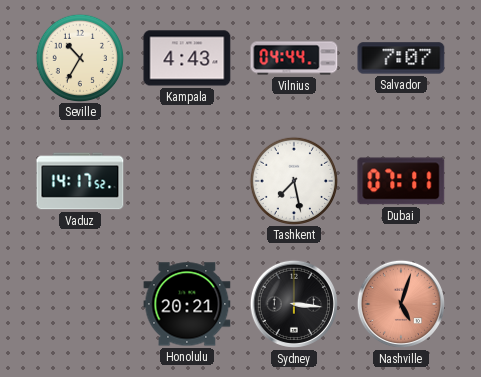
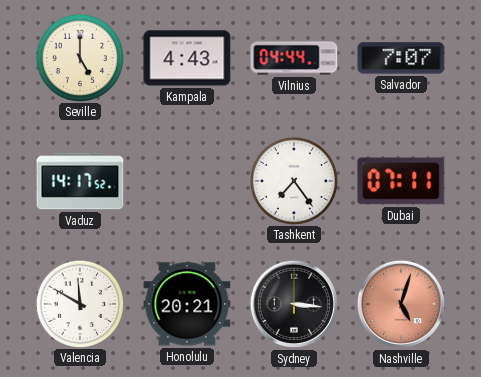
Seville: 10:35 -> 5:00
Tashkent: 7:28 -> 7:24
Valencia: none -> 11:50
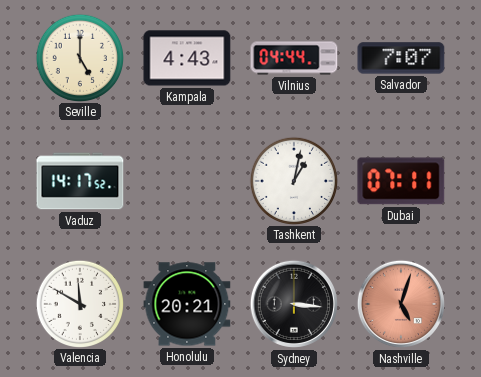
Tashkent: 7:24 -> 1:02
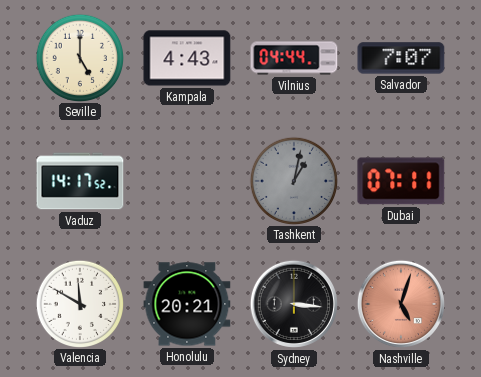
Tashkent dial: white -> grey
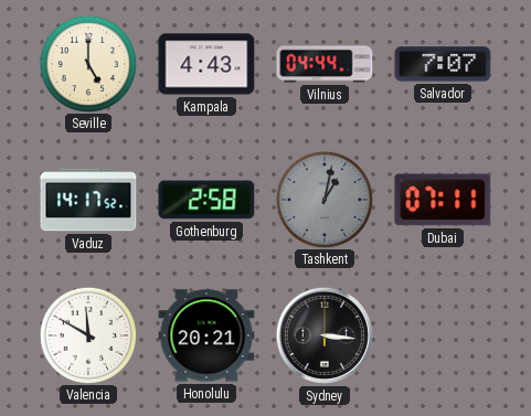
Gothenburg: none -> 2:58
Nashville: 5:03 -> none
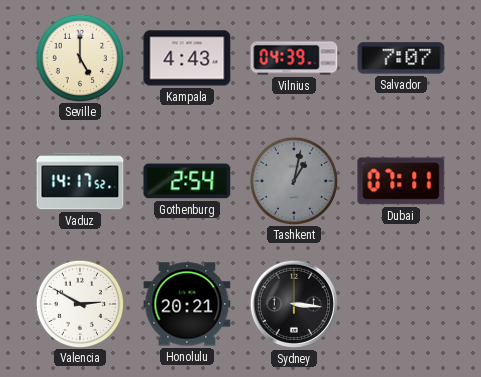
Vilnius: 04:44 -> 04:39
Gothenburg: 2:58 -> 2:54
Valencia: 11:50 -> 2:50
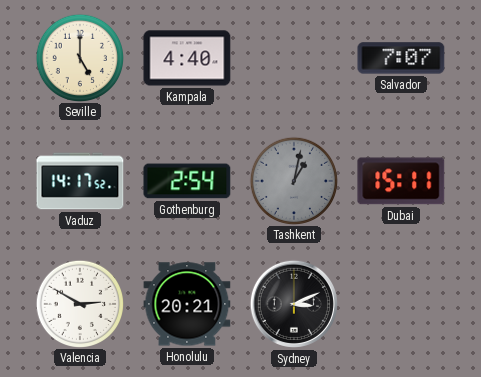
Kampala: 4:43 -> 4:40
Vilnius: 04:39 -> none
Dubai: 07:11 -> 15:11
Sydney: 3:16 -> 3:11
